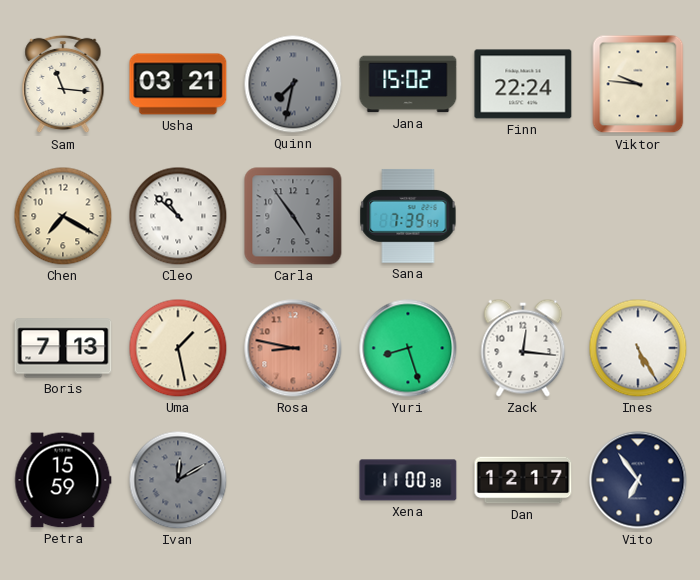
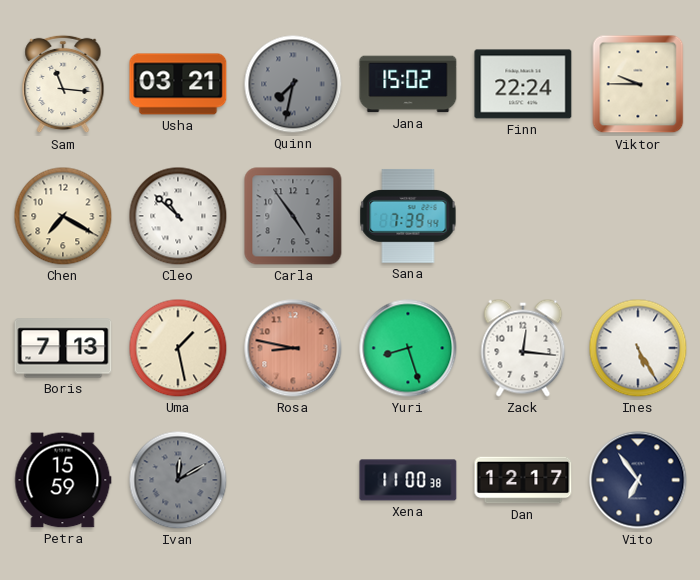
Viktor: 9:46 -> 9:45
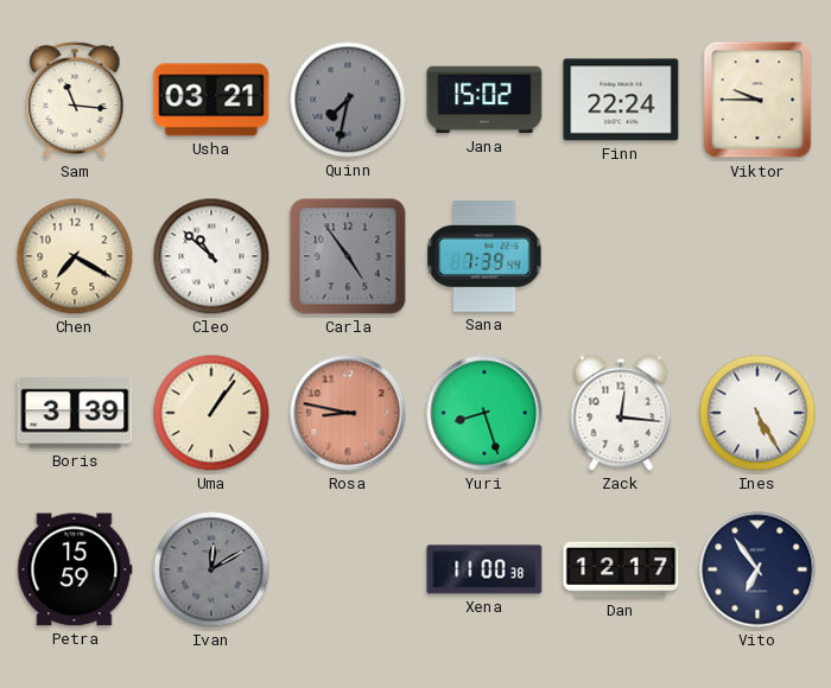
Boris: 7:13 -> 3:39
Uma: 1:28 -> 1:06
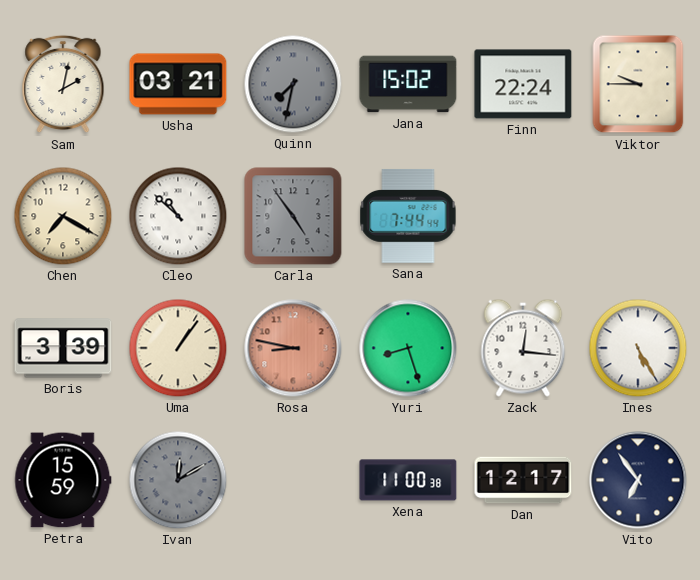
Sam: 11:16 -> 2:02
Sana: 7:39 -> 7:44
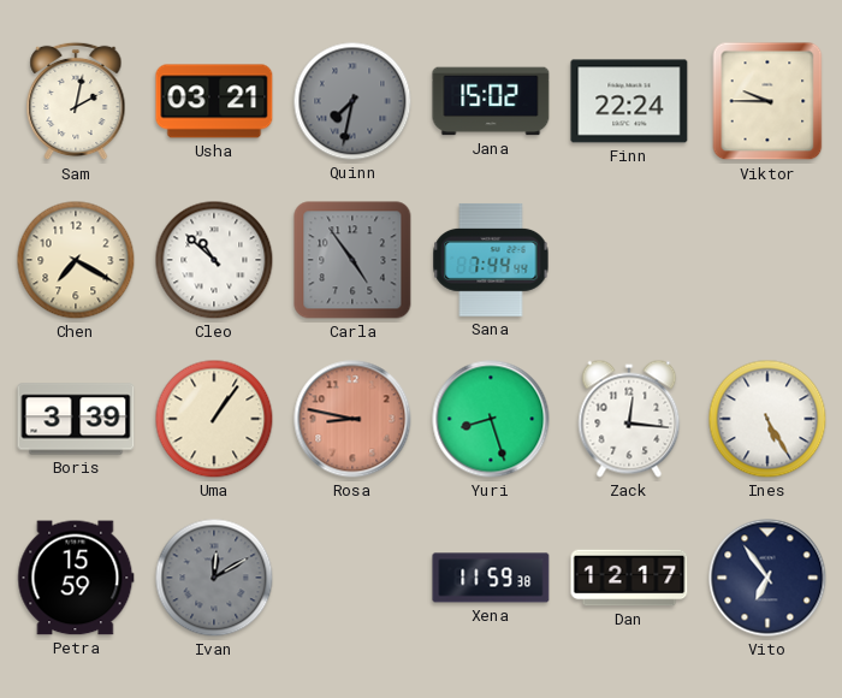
Xena: 11:00 -> 11:59
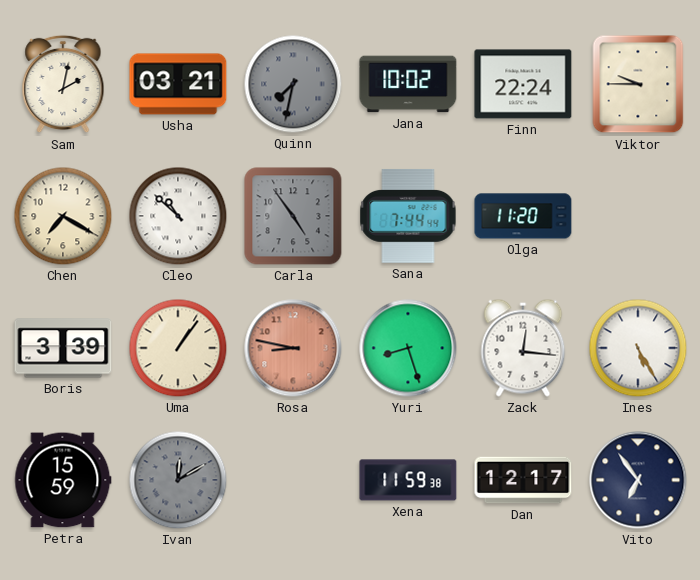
Jana: 15:02 -> 10:02
Olga: none -> 11:20
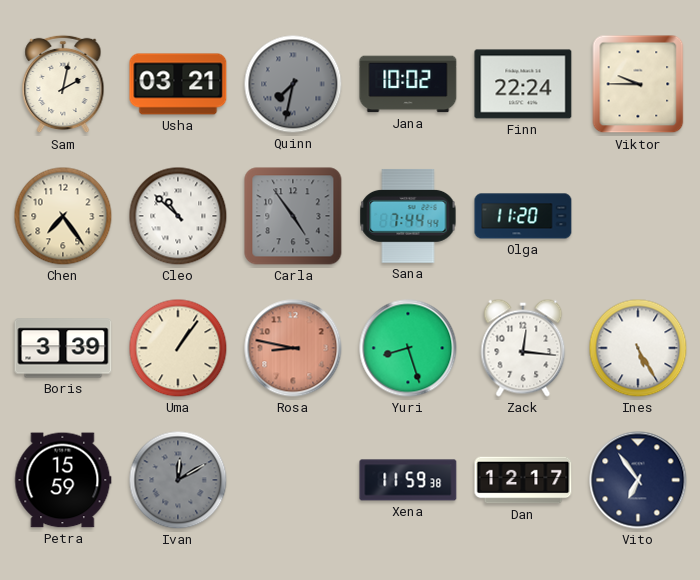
Chen: 7:20 -> 7:24
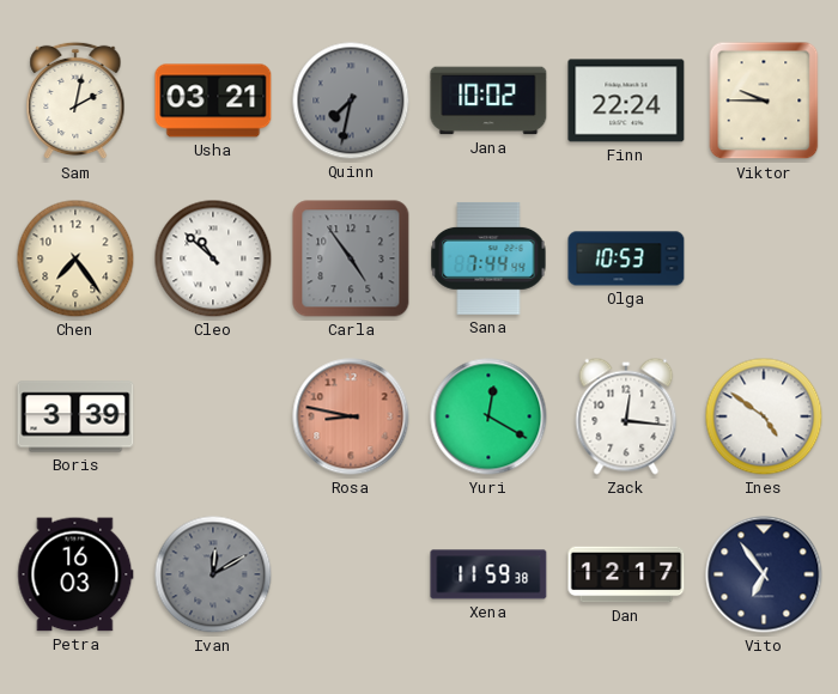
Olga: 11:20 -> 10:53
Uma: 1:06 -> none
Yuri: 8:27 -> 12:20
Ines: 5:25 -> 4:51
Petra: 15:59 -> 16:03
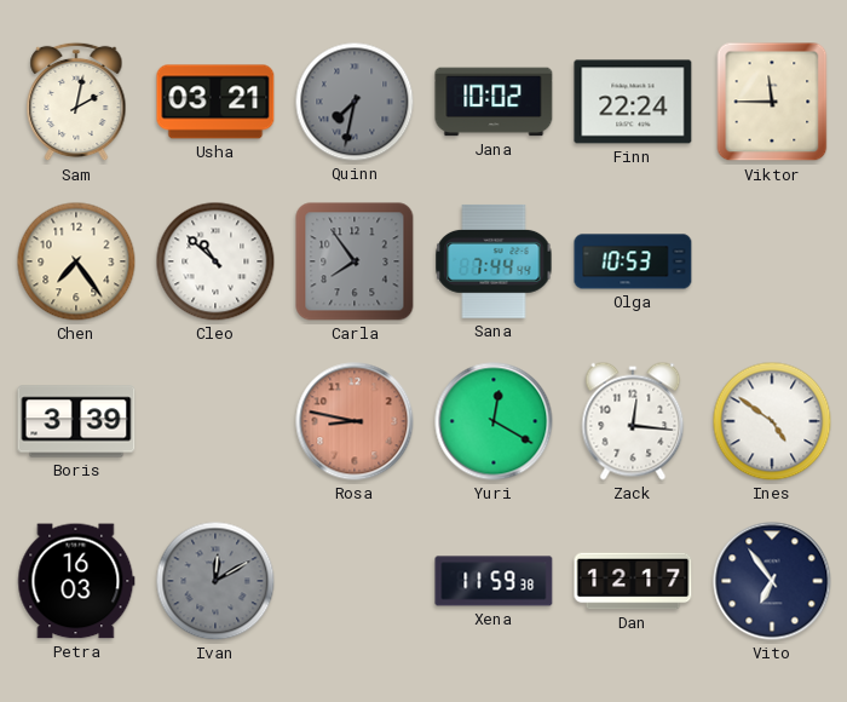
Viktor: 9:45 -> 11:45
Carla: 4:54 -> 7:54
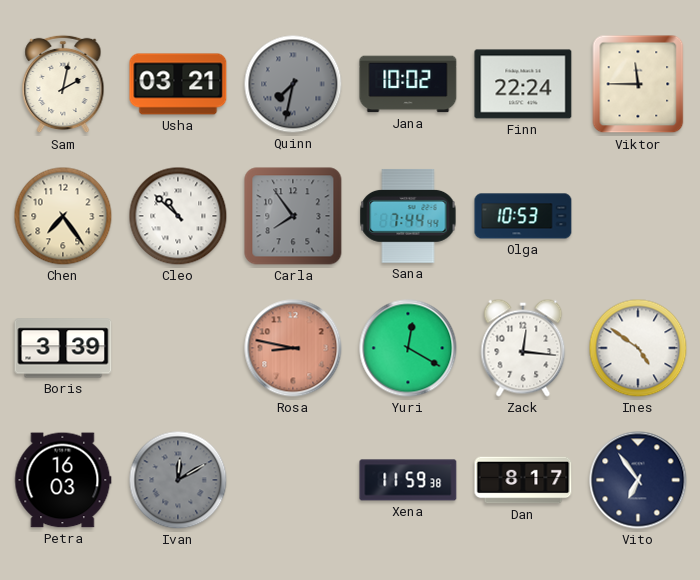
Dan: 12:17 -> 8:17
